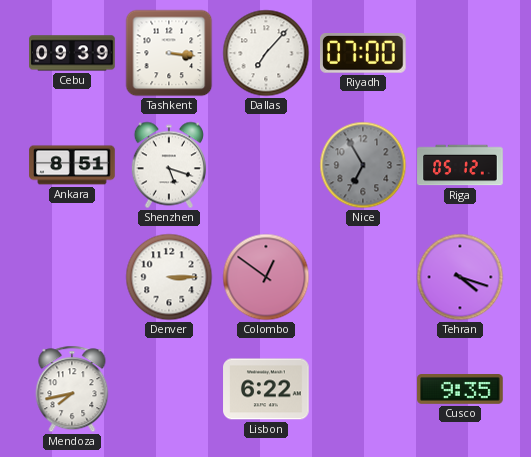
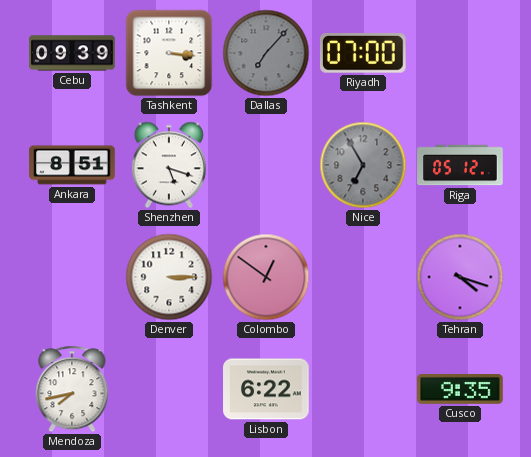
Dallas dial: white -> grey
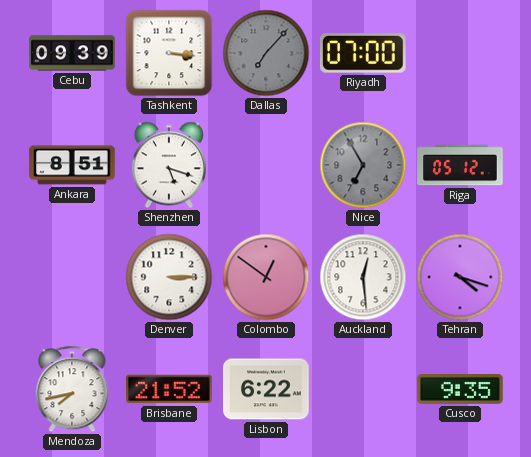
Auckland: none -> 12:29
Brisbane: none -> 21:52
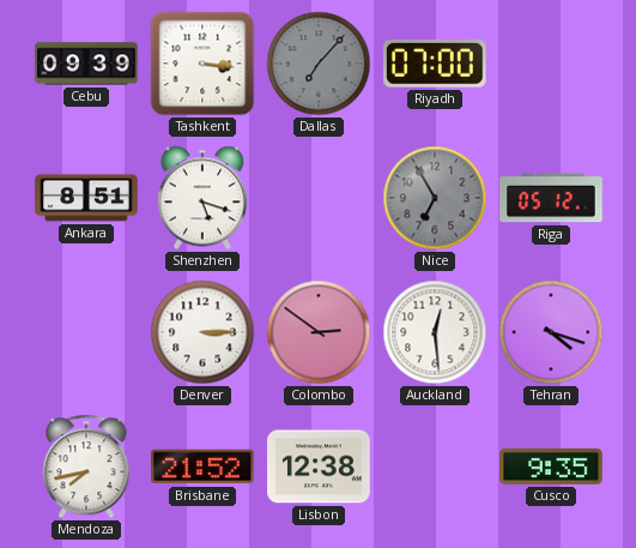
Colombo: 12:51 -> 2:51
Lisbon: 6:22 -> 12:38
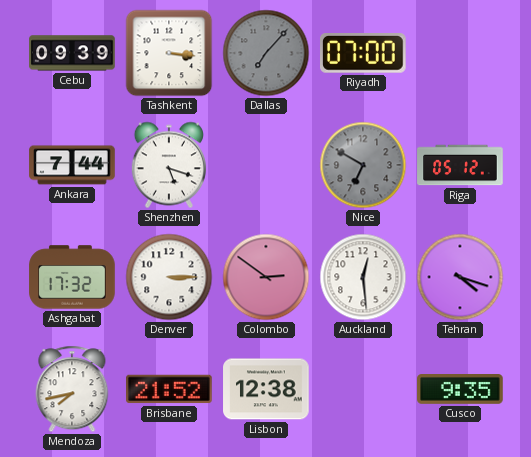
Ankara: 8:51 -> 7:44
Nice: 6:55 -> 6:50
Ashgabat: none -> 17:32
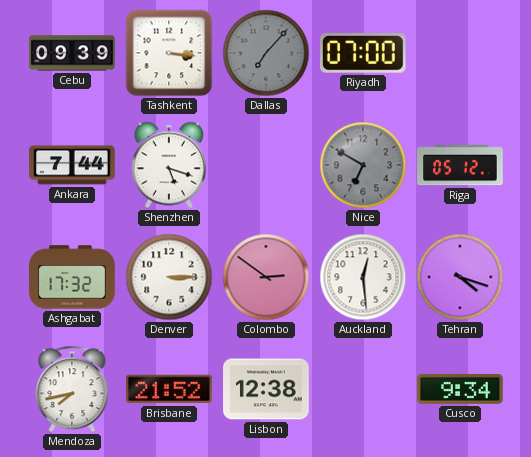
Cusco: 9:35 -> 9:34
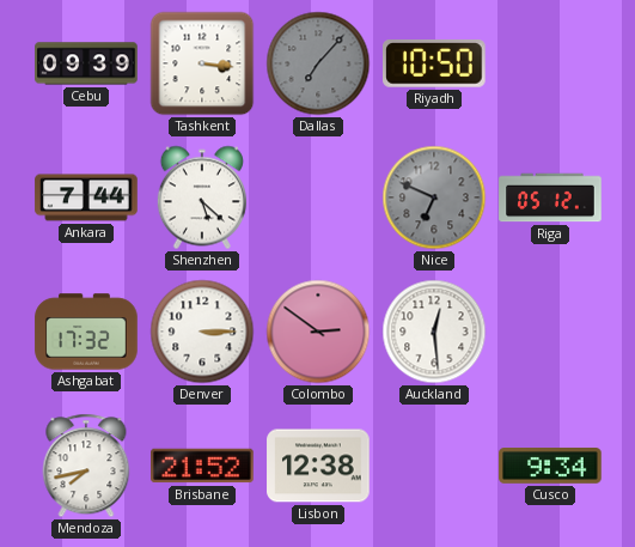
Riyadh: 07:00 -> 10:50
Shenzhen: 5:18 -> 5:22
Nice: 6:50 -> 6:49
Tehran: 4:18 -> none
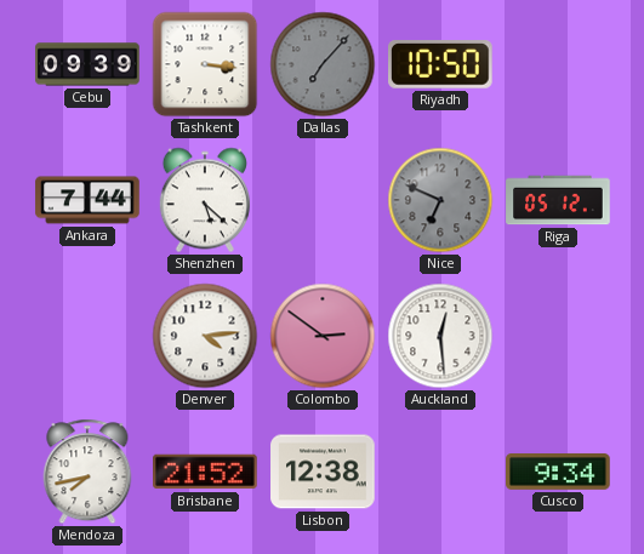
Ashgabat: 17:32 -> none
Denver: 3:15 -> 4:14
